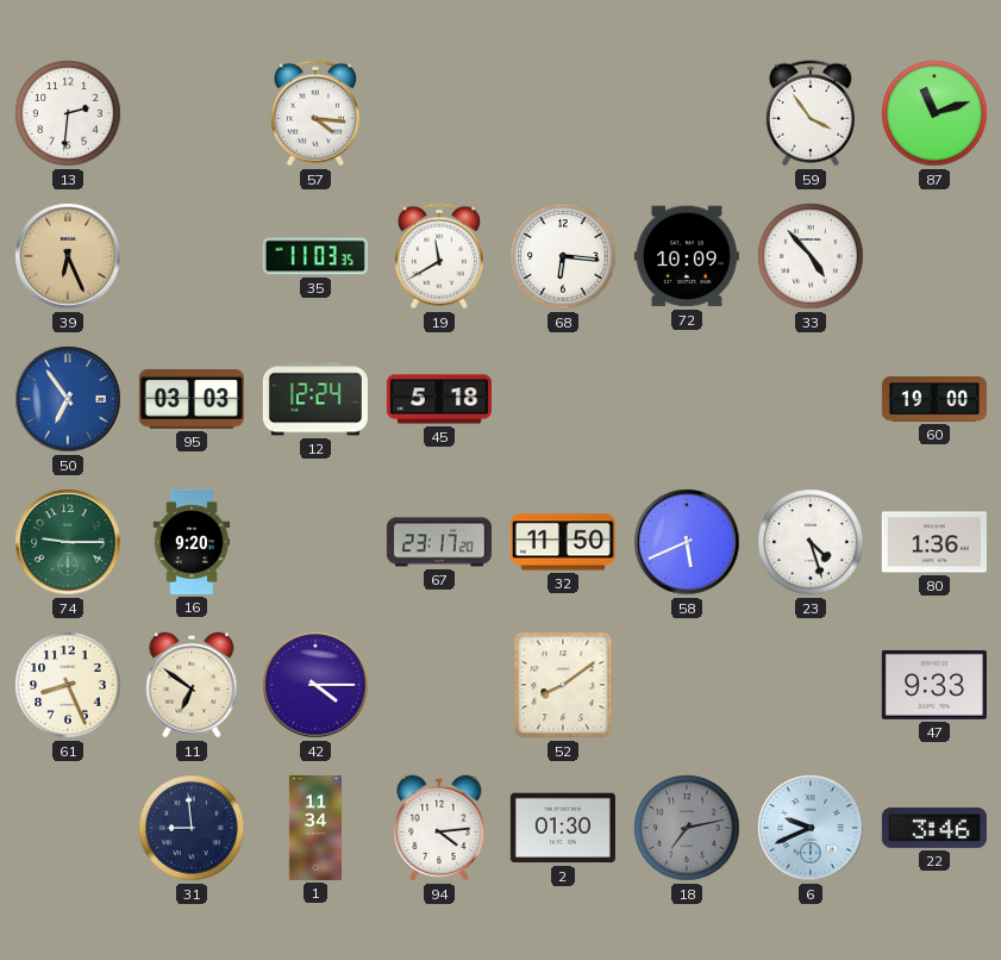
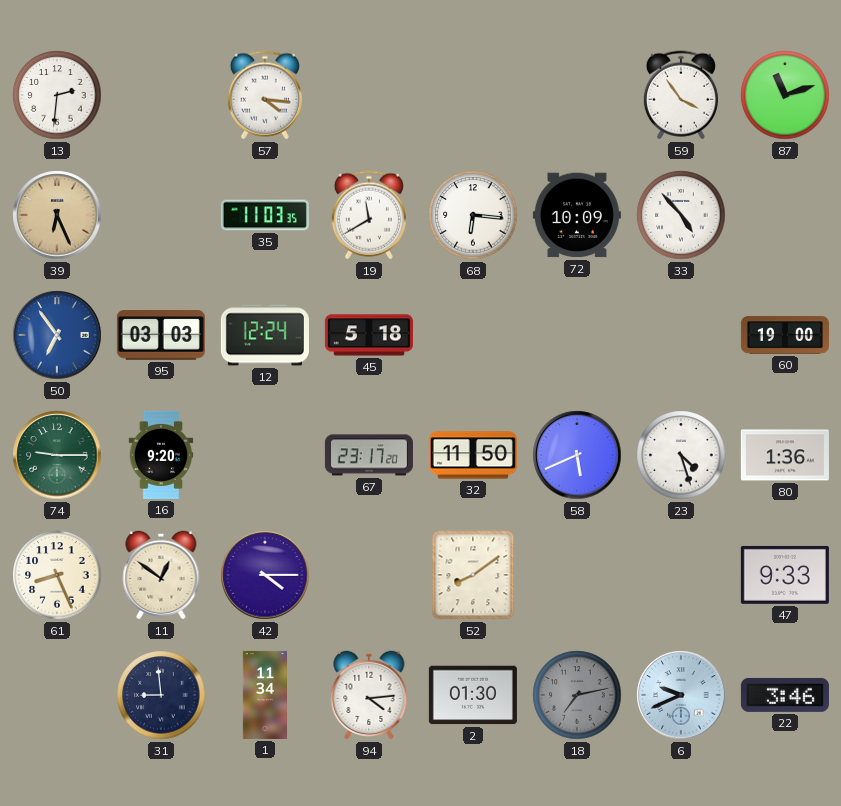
11: 6:51 -> 12:51
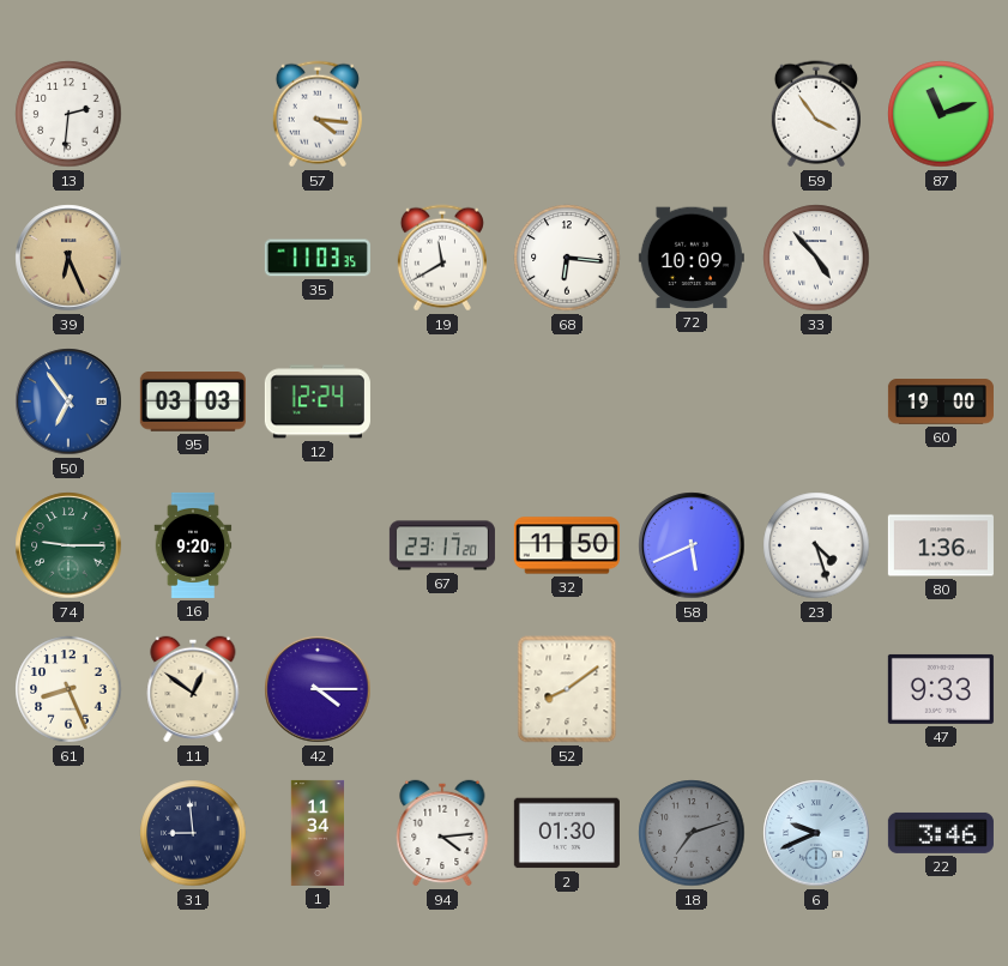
45: 5:18 -> none
18: 7:13 -> 7:12
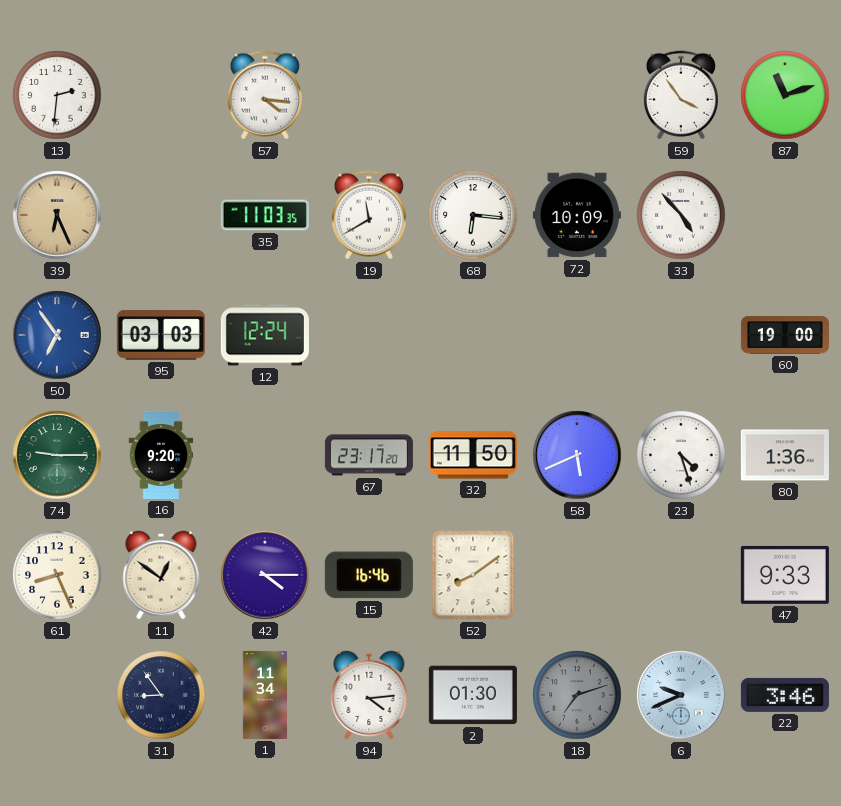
15: none -> 16:46
31: 8:59 -> 8:54
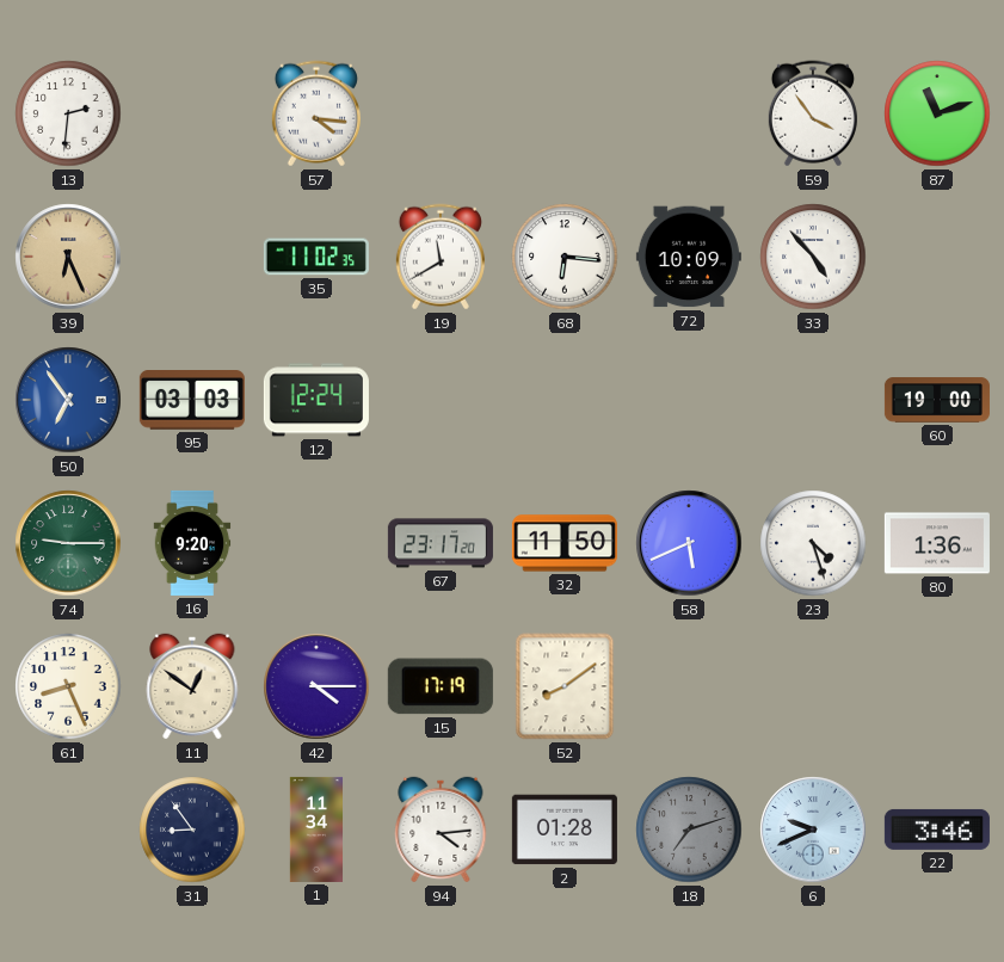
35: 11:03 -> 11:02
15: 16:46 -> 17:19
47: 9:33 -> none
2: 01:30 -> 01:28
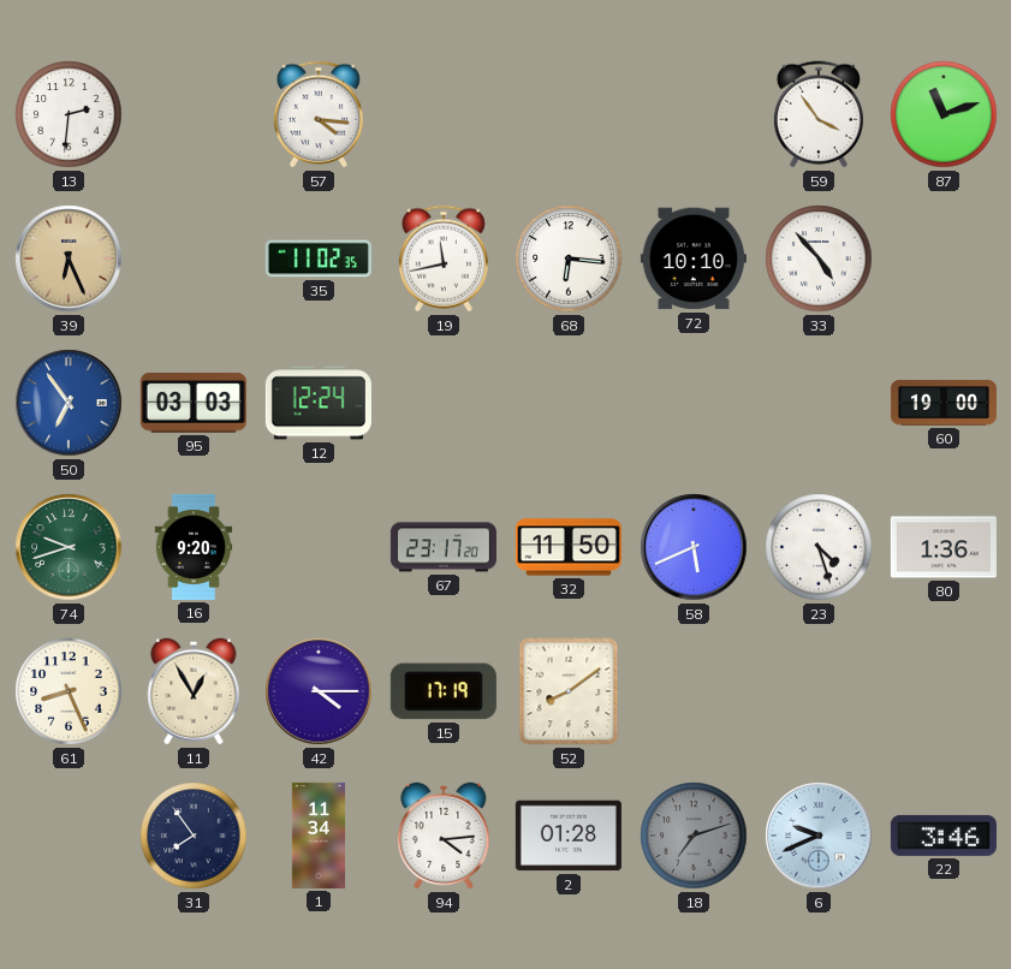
19: 11:40 -> 11:43
72: 10:09 -> 10:10
74: 9:15 -> 9:42
11: 12:51 -> 12:55
31: 8:54 -> 7:54
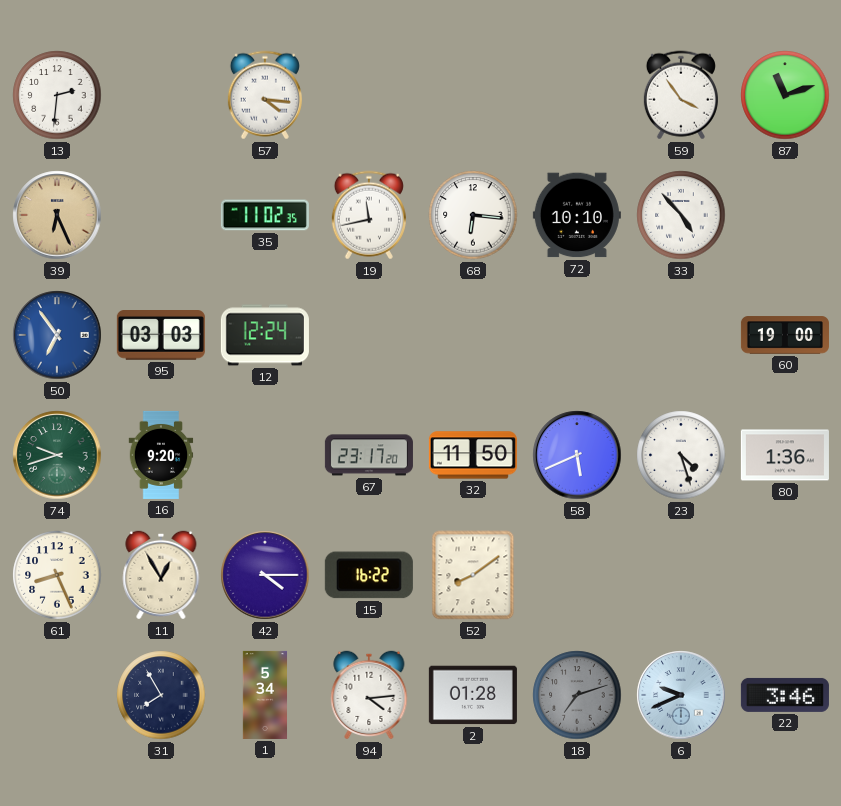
15: 17:19 -> 16:22
31: 7:54 -> 7:55
1: 11:34 -> 5:34
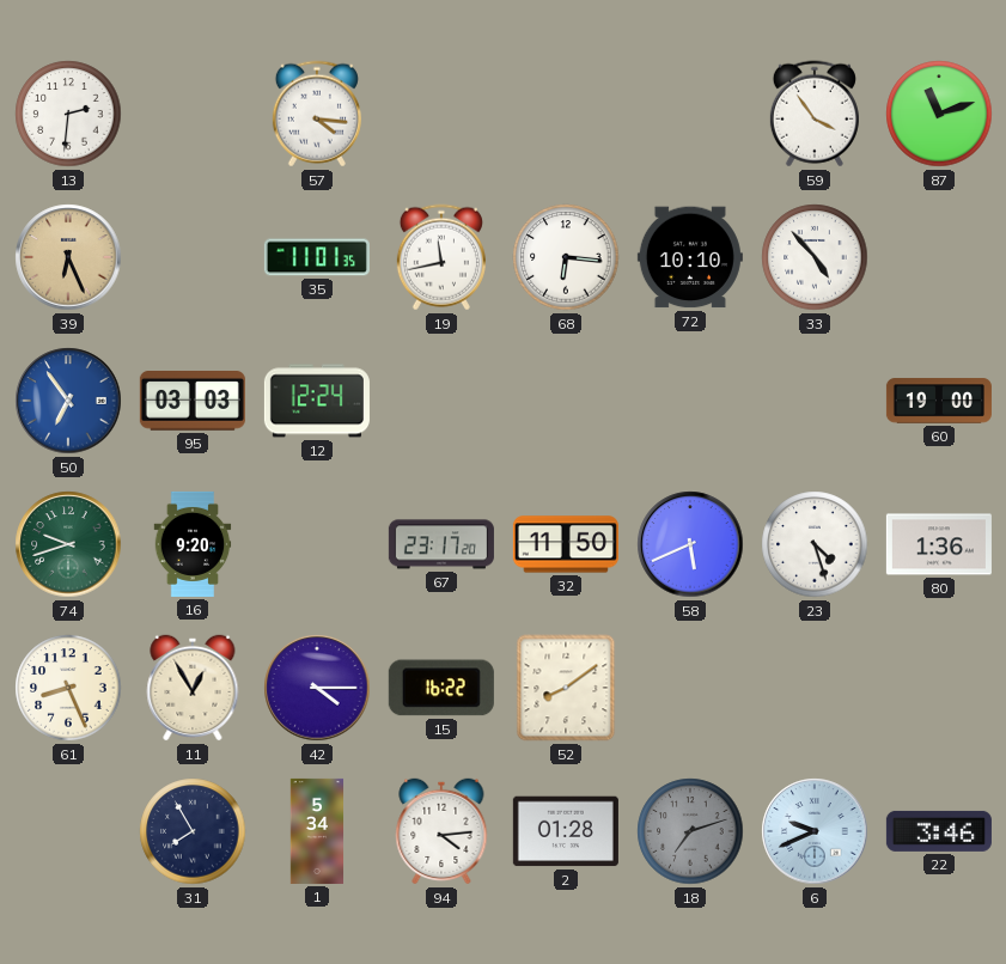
35: 11:02 -> 11:01
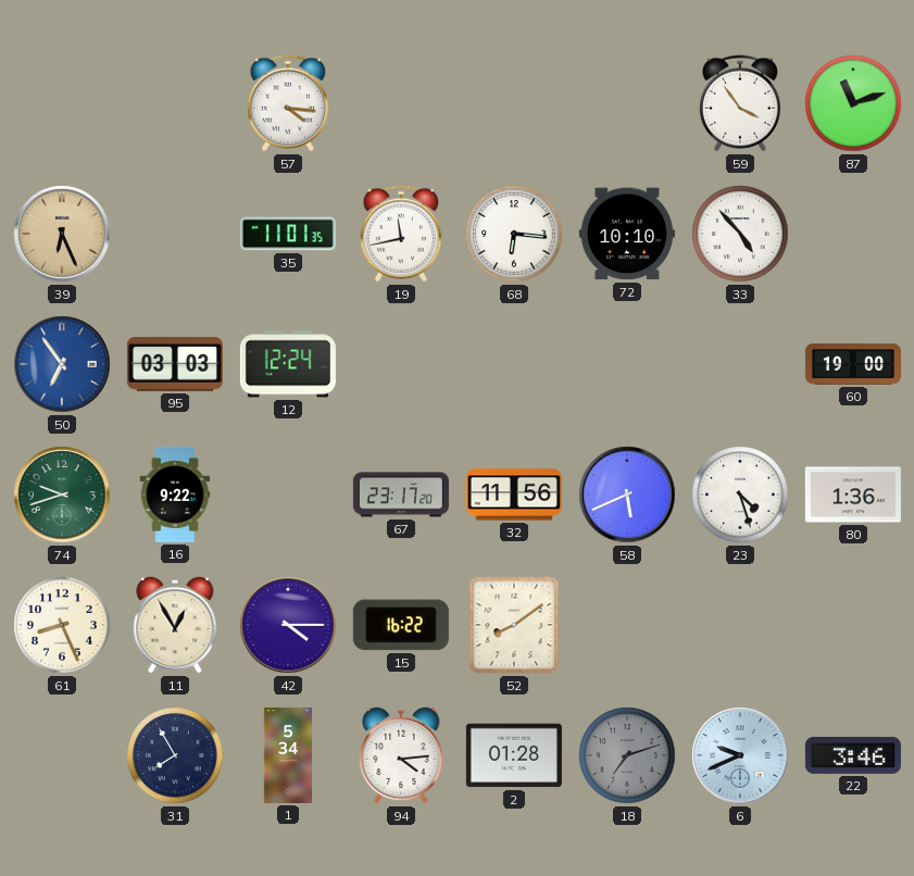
13: 2:31 -> none
16: 9:20 -> 9:22
32: 11:50 -> 11:56
